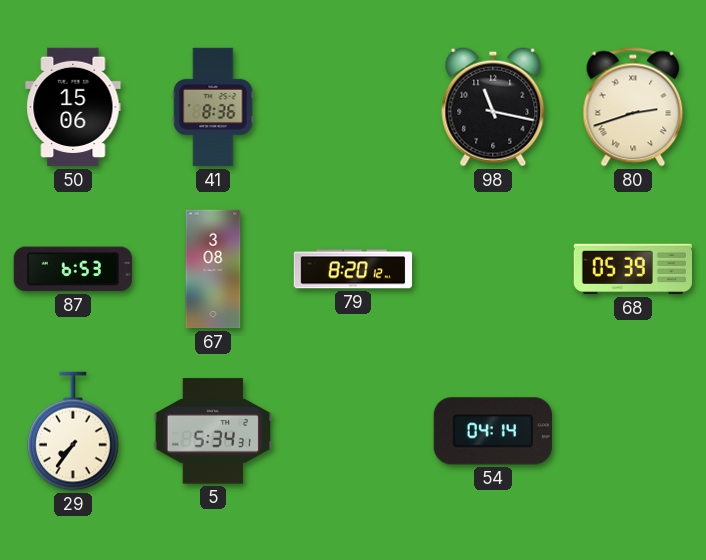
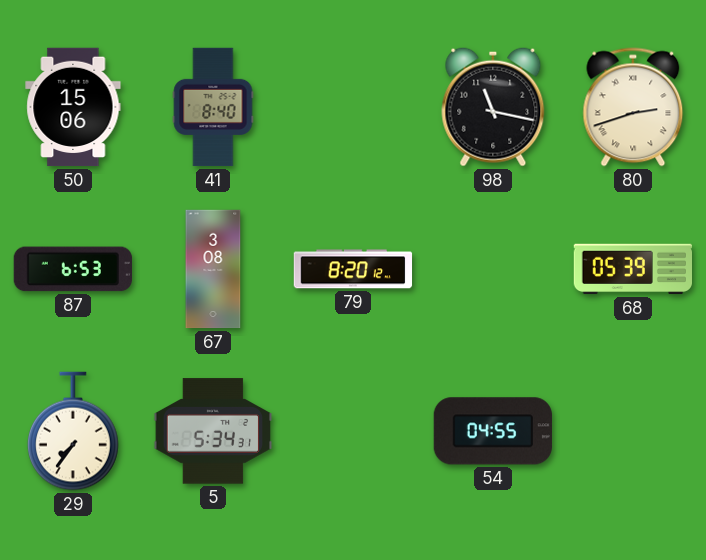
41: 8:36 -> 8:40
54: 04:14 -> 04:55
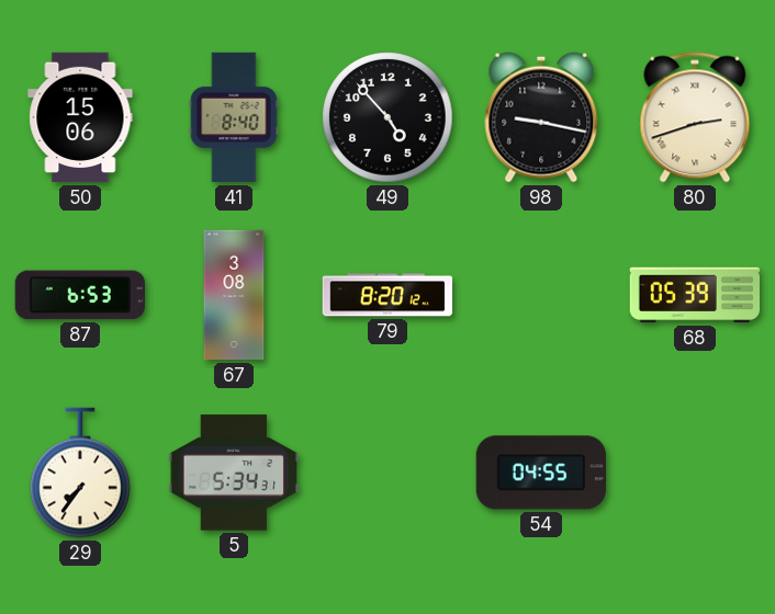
49: none -> 4:53
98: 11:17 -> 9:17
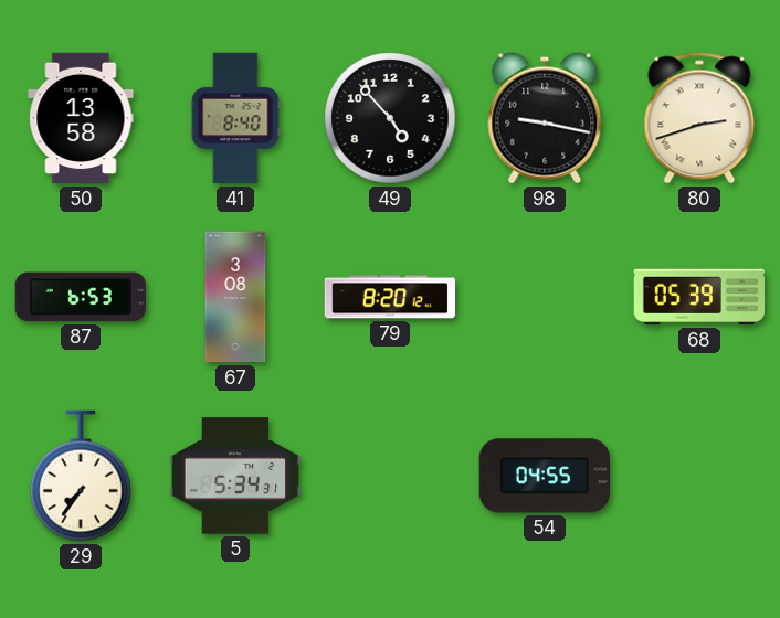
50: 15:06 -> 13:58
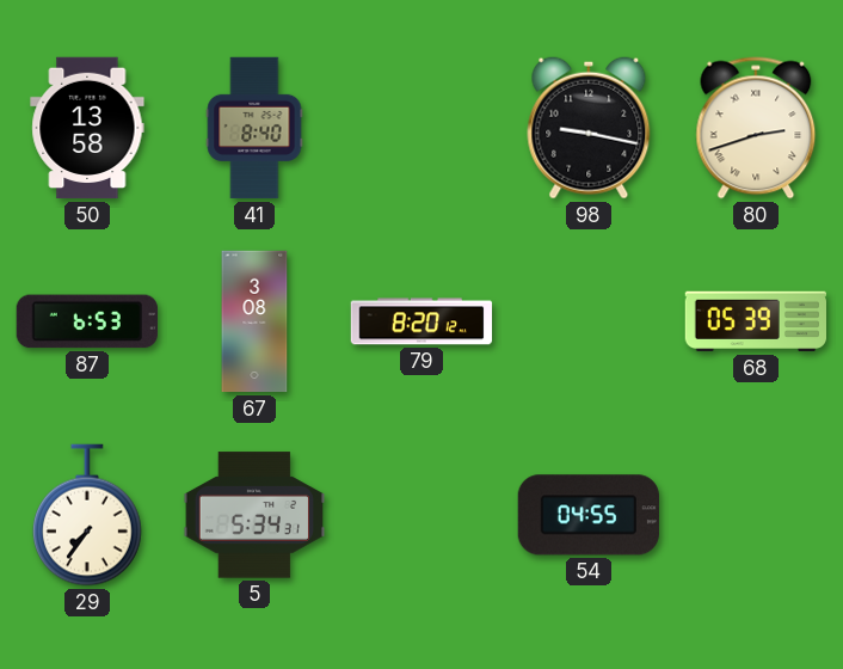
49: 4:53 -> none
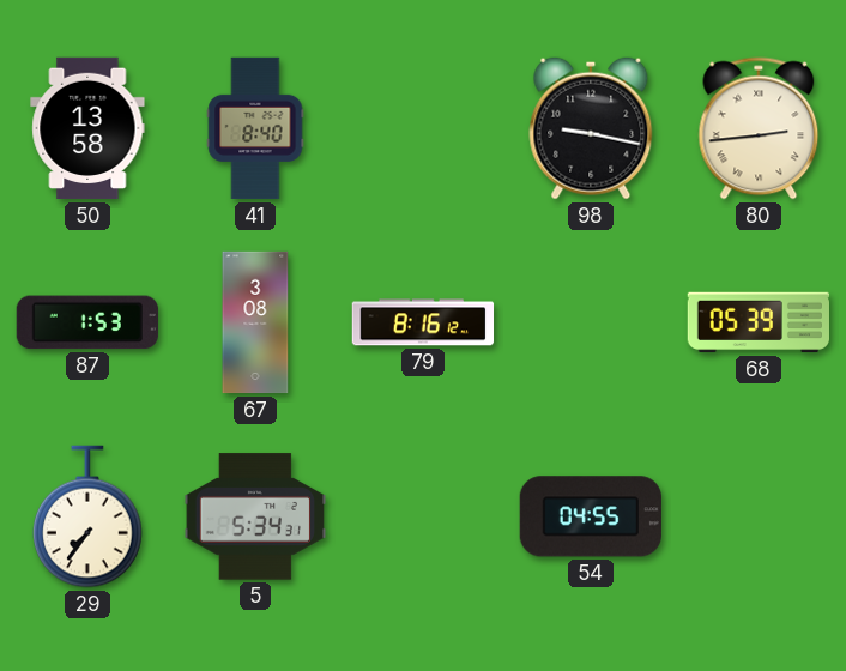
80: 2:42 -> 2:44
87: 6:53 -> 1:53
79: 8:20 -> 8:16
